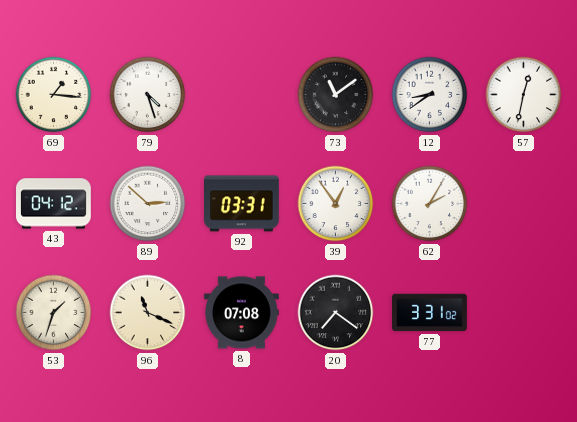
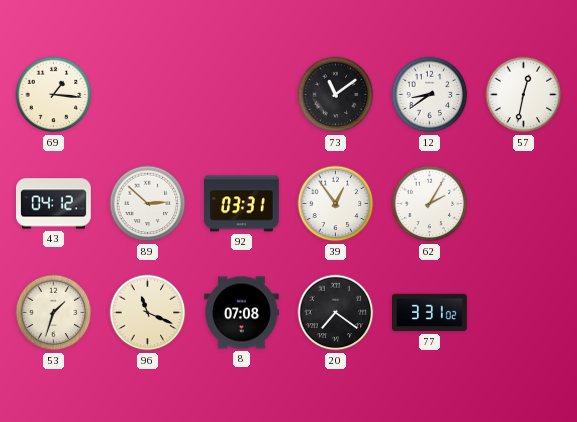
79: 4:27 -> none
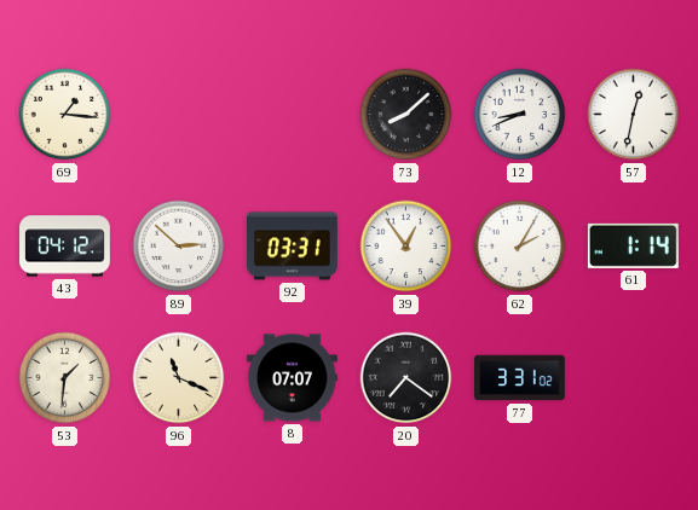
73: 11:09 -> 8:08
12: 8:39 -> 8:41
61: none -> 1:14
53: 1:33 -> 1:31
8: 07:08 -> 07:07
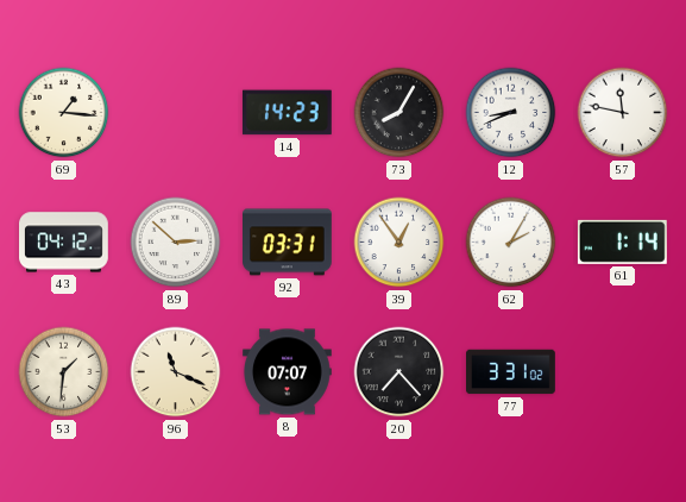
14: none -> 14:23
73: 8:08 -> 8:05
57: 12:32 -> 11:47
20: 7:21 -> 7:23
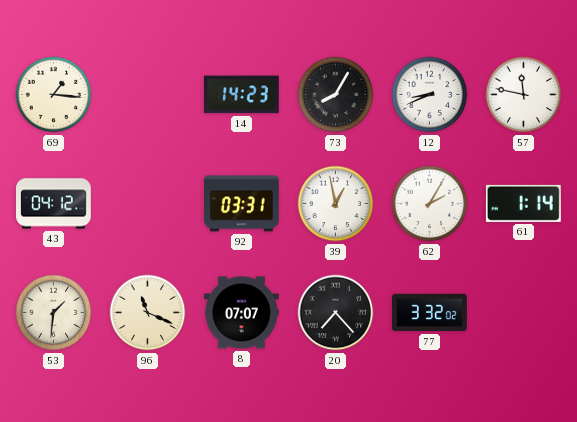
89: 2:52 -> none
39: 12:54 -> 12:58
77: 3:31 -> 3:32
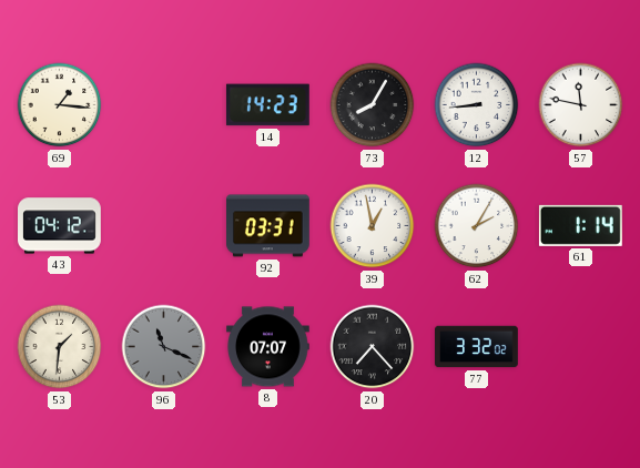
12: 8:41 -> 8:44
96 dial: cream -> grey
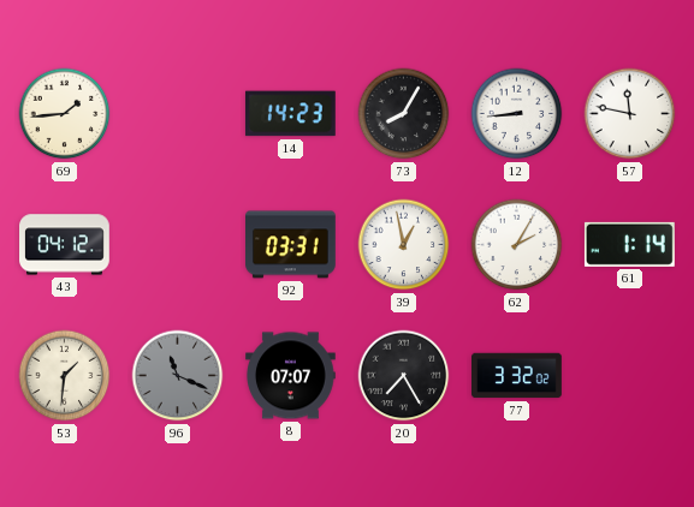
69: 1:16 -> 1:44
20: 7:23 -> 7:25
